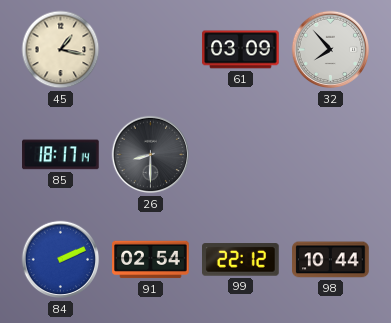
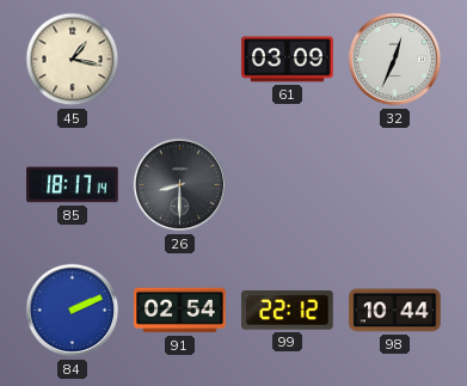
32: 7:53 -> 12:34
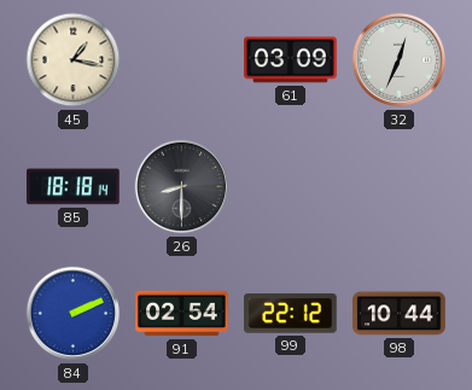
85: 18:17 -> 18:18
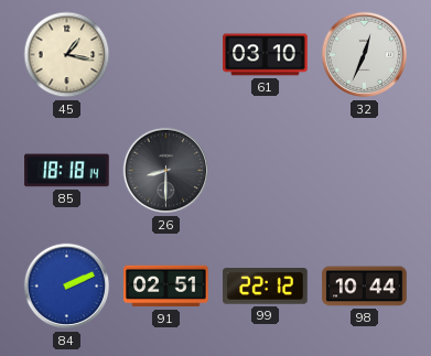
61: 03:09 -> 03:10
91: 02:54 -> 02:51
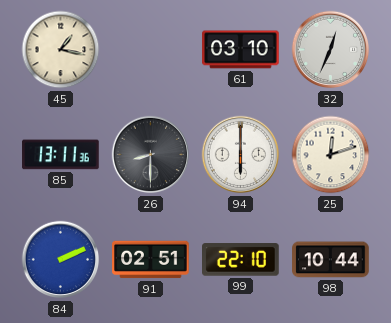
85: 18:18 -> 13:11
94: none -> 6:00
25: none -> 12:12
99: 22:12 -> 22:10
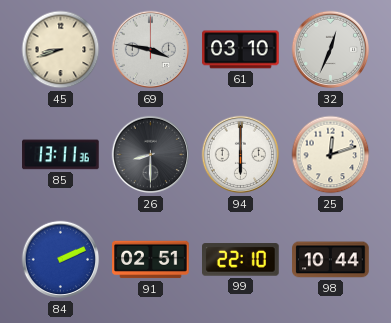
45: 1:17 -> 8:42
69: none -> 3:47
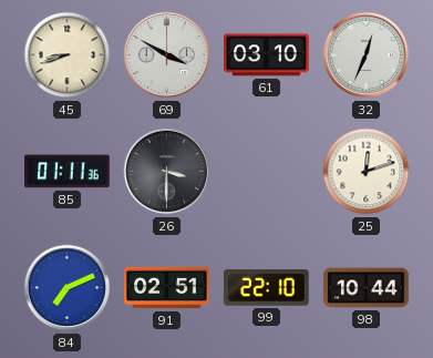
69: 3:47 -> 3:50
85: 13:11 -> 01:11
26: 8:30 -> 3:30
94: 6:00 -> none
84: 2:11 -> 7:11
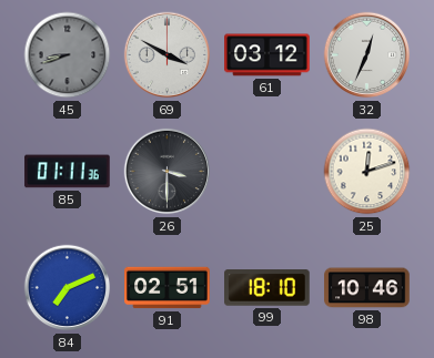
45 dial: cream -> grey
61: 03:10 -> 03:12
99: 22:10 -> 18:10
98: 10:44 -> 10:46
